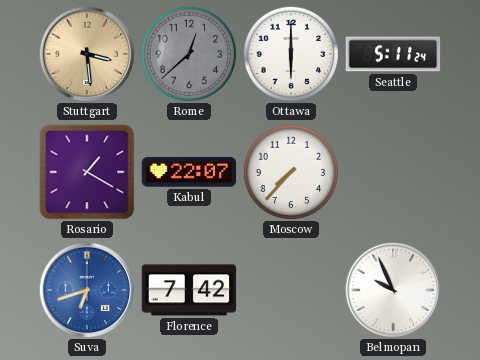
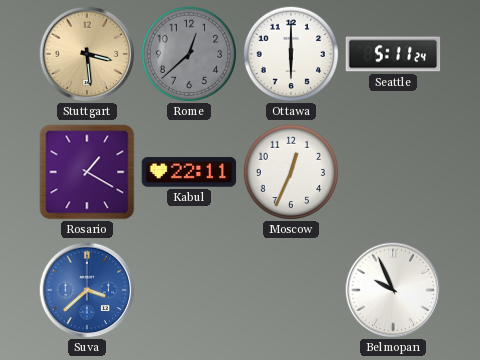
Kabul: 22:07 -> 22:11
Moscow: 7:37 -> 12:34
Suva: 6:42 -> 3:38
Florence: 7:42 -> none
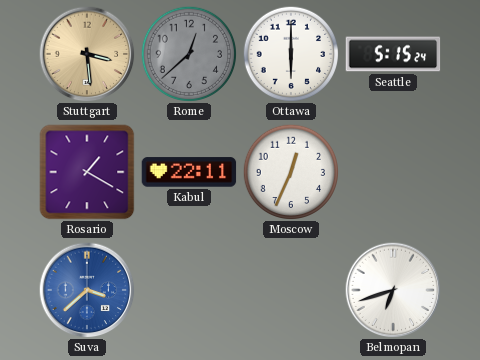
Seattle: 5:11 -> 5:15
Belmopan: 9:56 -> 6:42
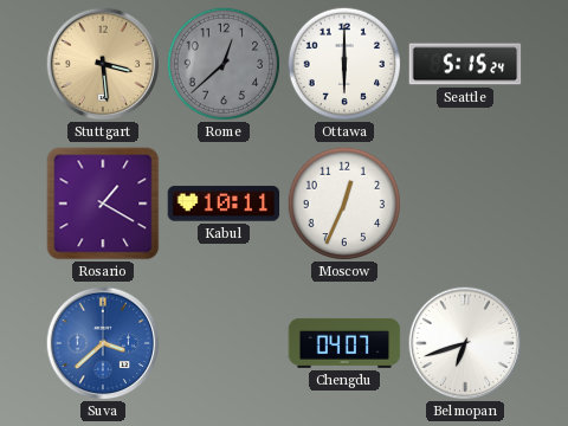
Kabul: 22:11 -> 10:11
Chengdu: none -> 04:07
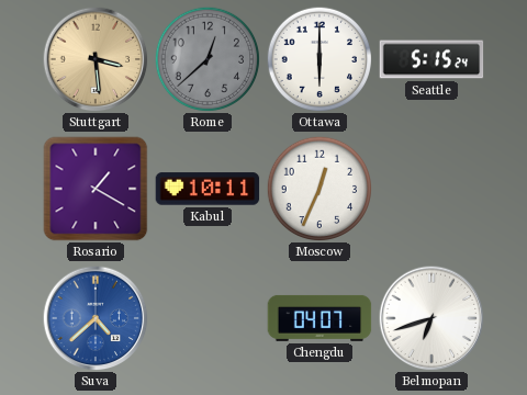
Suva: 3:38 -> 4:38
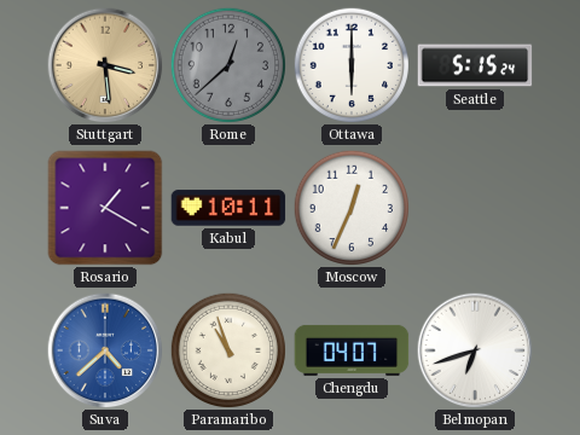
Paramaribo: none -> 10:57
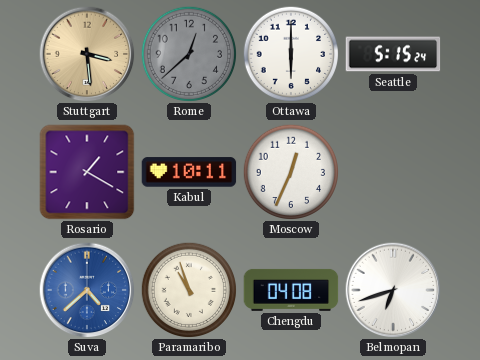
Chengdu: 04:07 -> 04:08
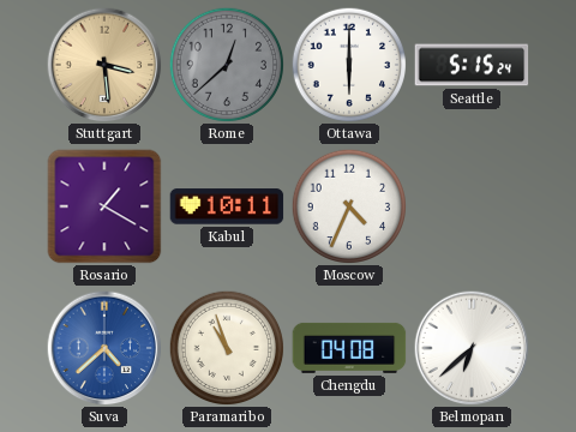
Moscow: 12:34 -> 4:34
Belmopan: 6:42 -> 6:38
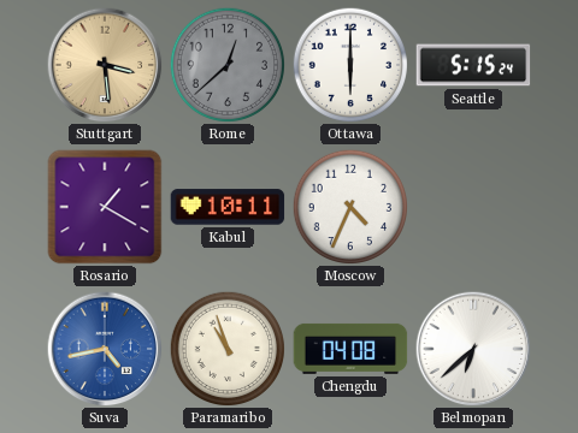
Suva: 4:38 -> 4:43
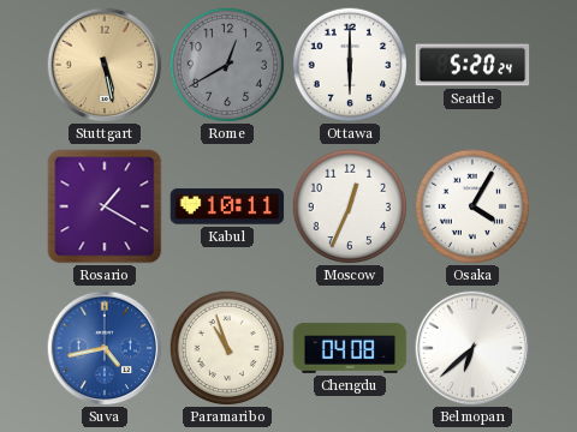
Stuttgart: 3:29 -> 5:28
Rome: 12:38 -> 12:40
Seattle: 5:15 -> 5:20
Moscow: 4:34 -> 12:34
Osaka: none -> 4:05
